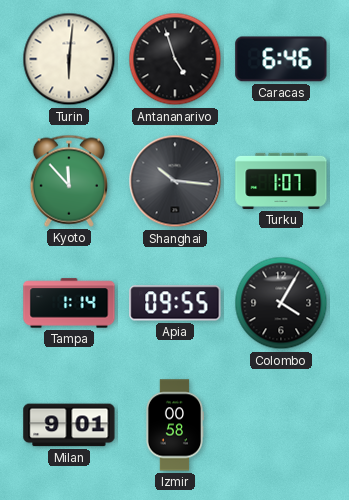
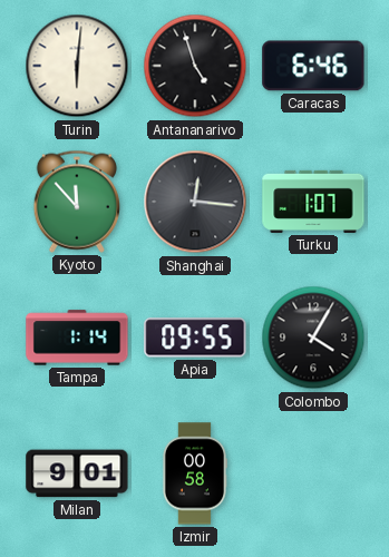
Shanghai: 10:16 -> 12:16
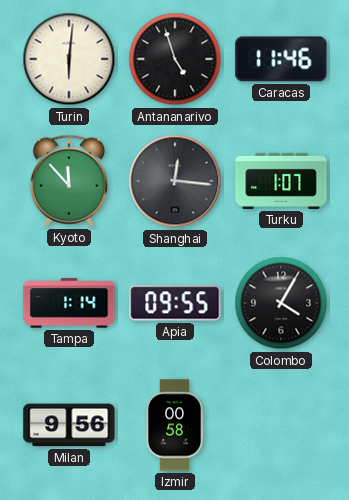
Caracas: 6:46 -> 11:46
Milan: 9:01 -> 9:56
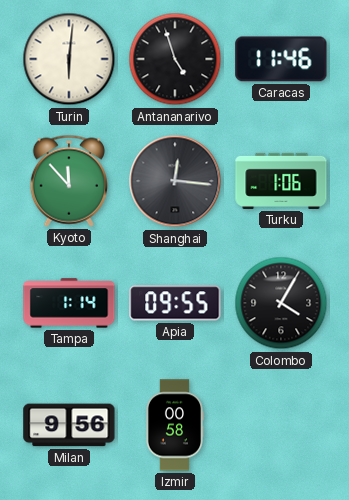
Turku: 1:07 -> 1:06
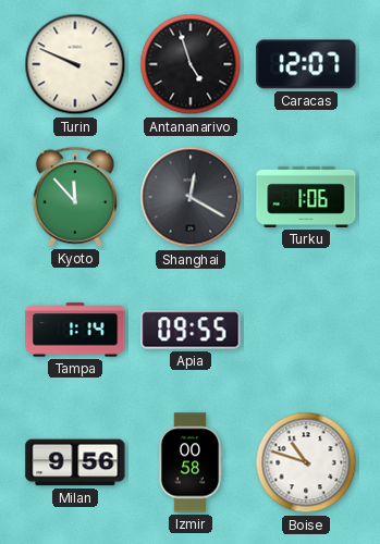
Turin: 6:01 -> 9:49
Caracas: 11:46 -> 12:07
Shanghai: 12:16 -> 12:20
Colombo: 4:05 -> none
Boise: none -> 10:48
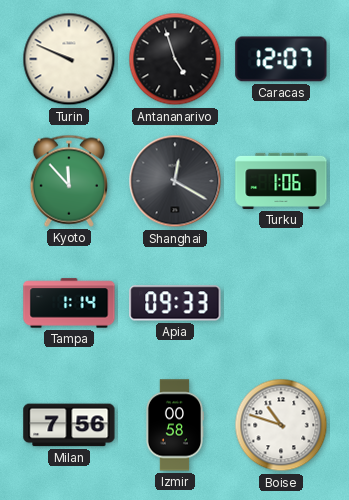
Apia: 09:55 -> 09:33
Milan: 9:56 -> 7:56
